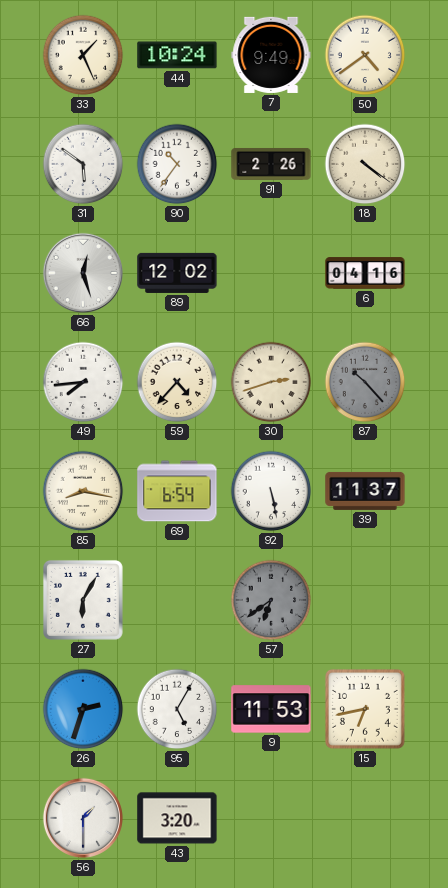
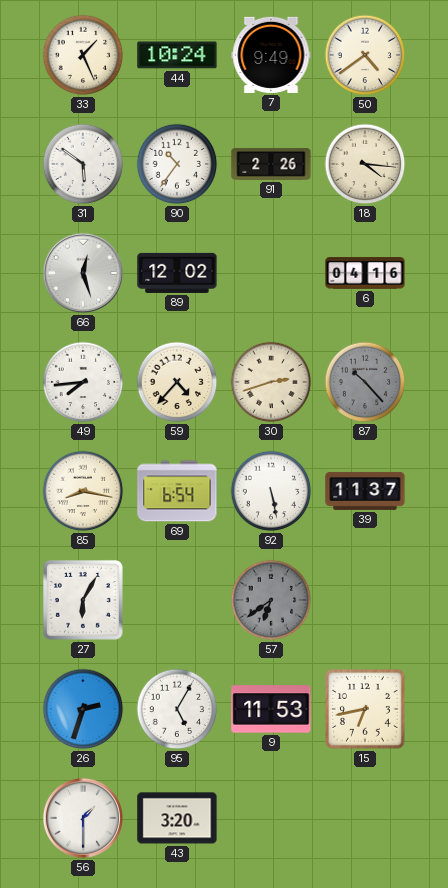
18: 4:21 -> 4:16
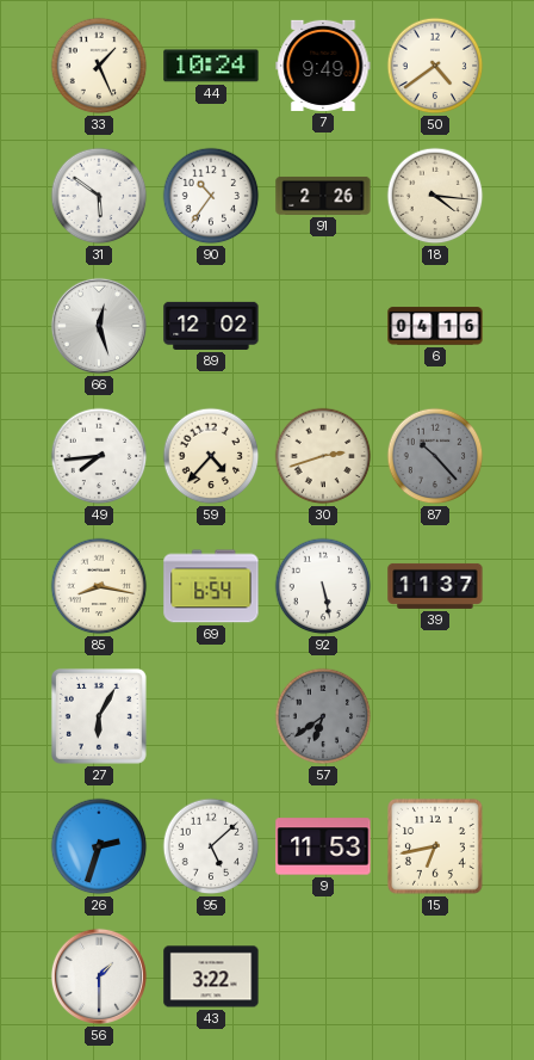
95: 5:05 -> 5:08
43: 3:20 -> 3:22
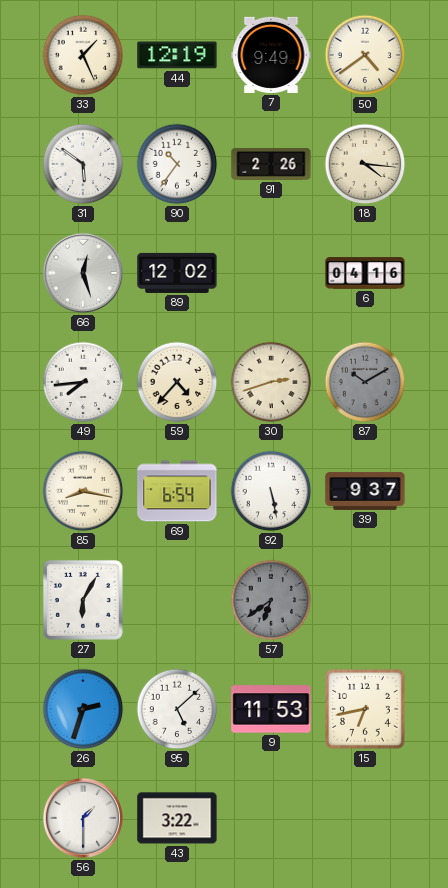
44: 10:24 -> 12:19
87: 10:23 -> 10:10
39: 11:37 -> 9:37
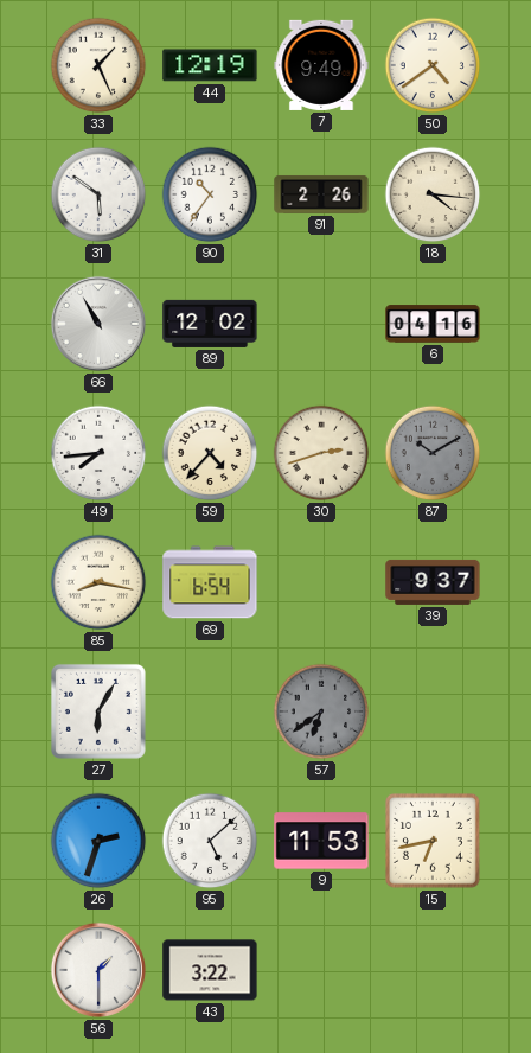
66: 12:27 -> 10:55
92: 5:28 -> none
